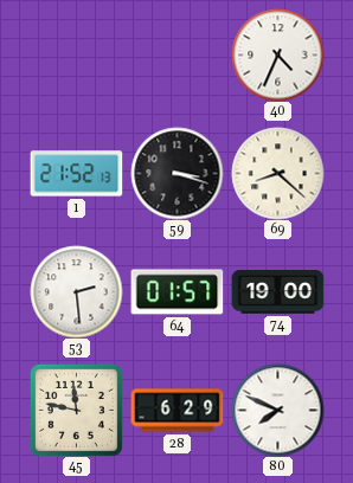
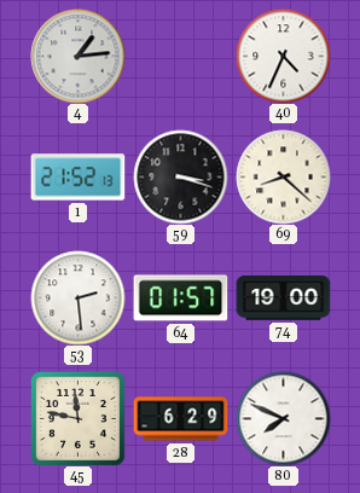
4: none -> 1:14
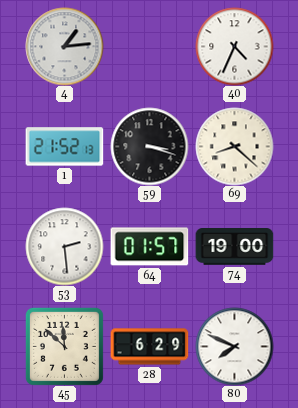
45: 11:47 -> 11:52
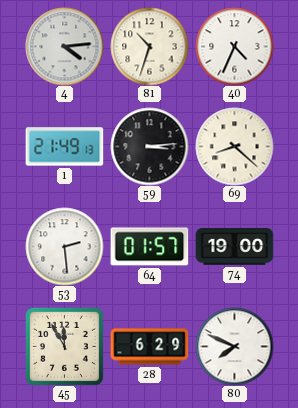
4: 1:14 -> 4:14
81: none -> 10:33
1: 21:52 -> 21:49
59: 3:18 -> 3:14
45: 11:52 -> 11:55
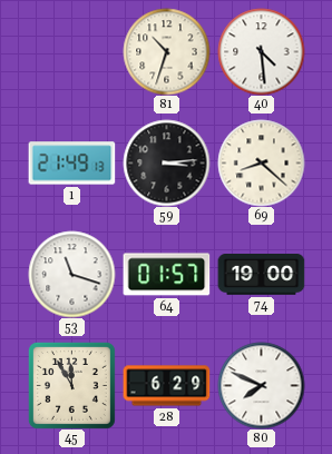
4: 4:14 -> none
40: 4:34 -> 4:29
53: 2:29 -> 11:18
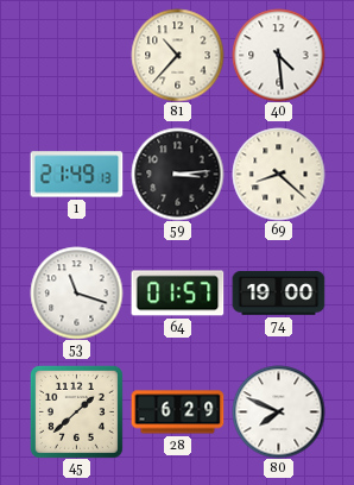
81: 10:33 -> 10:37
45: 11:55 -> 1:38
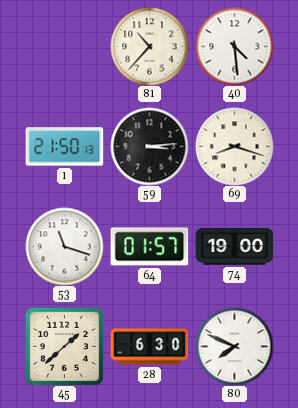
1: 21:49 -> 21:50
69: 8:22 -> 8:18
28: 6:29 -> 6:30
